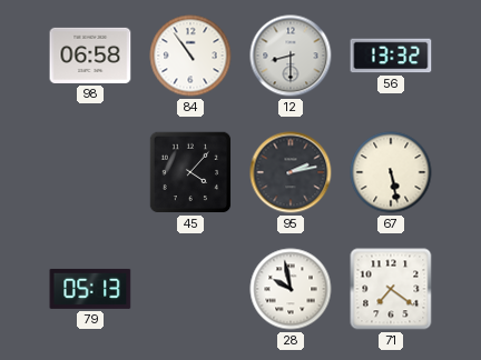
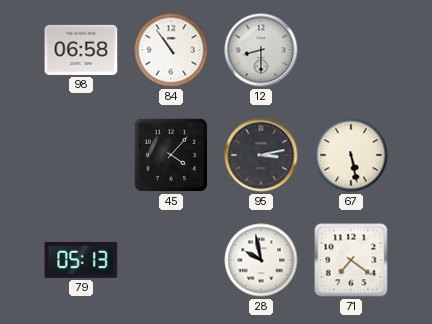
56: 13:32 -> none
95: 2:13 -> 3:13
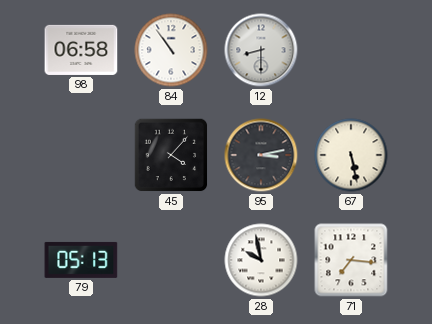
71: 7:21 -> 7:16
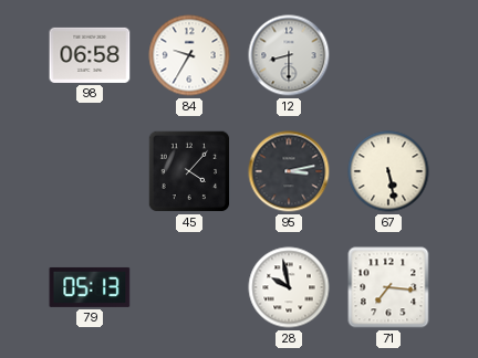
84: 10:54 -> 9:35
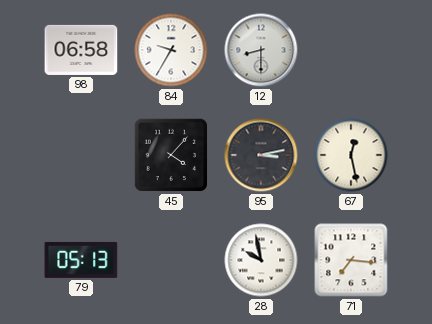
67: 5:28 -> 12:28
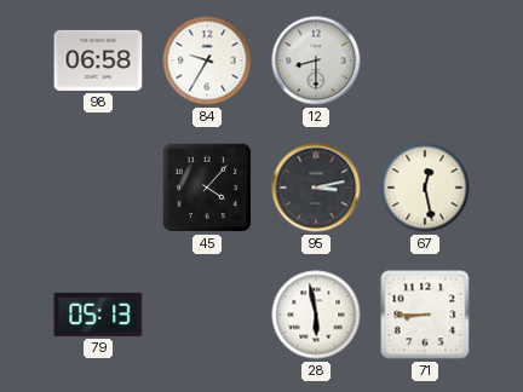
28: 9:58 -> 5:58
71: 7:16 -> 8:45
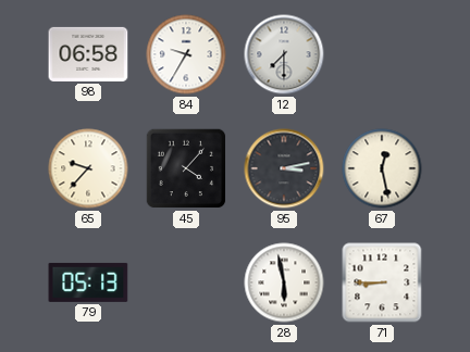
12: 8:30 -> 7:30
65: none -> 9:37
